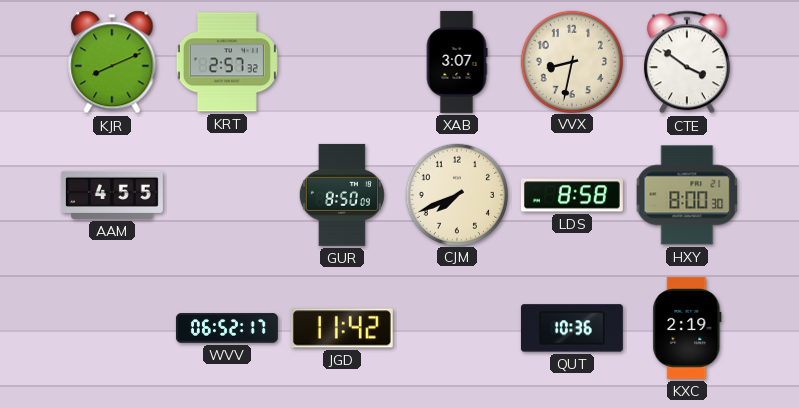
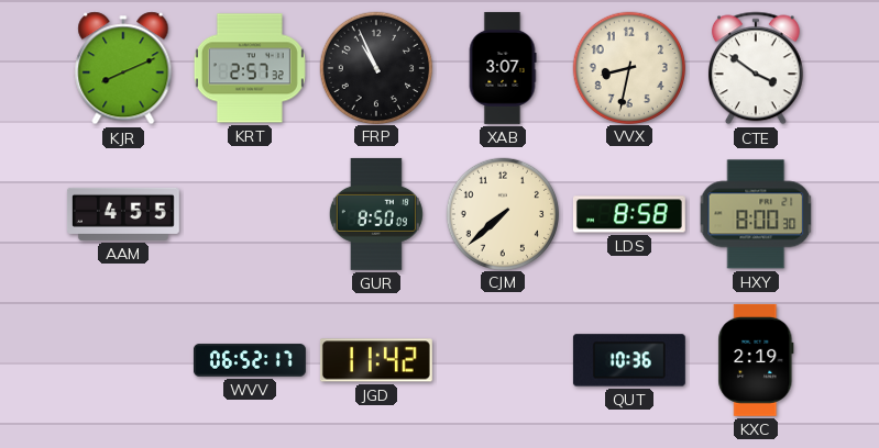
FRP: none -> 10:56
CJM: 7:41 -> 7:38
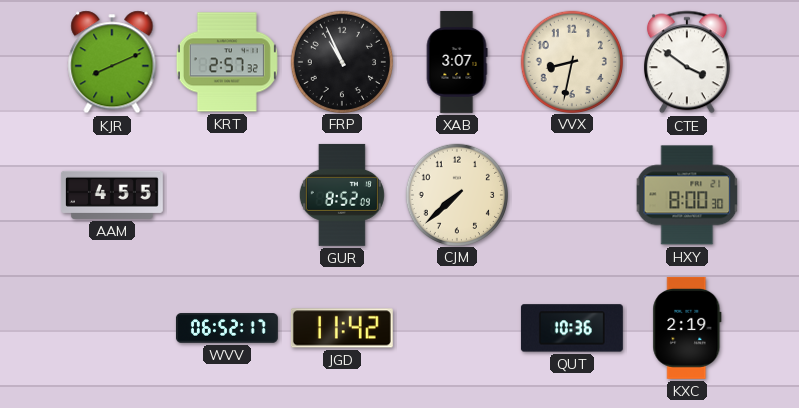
GUR: 8:50 -> 8:52
LDS: 8:58 -> none
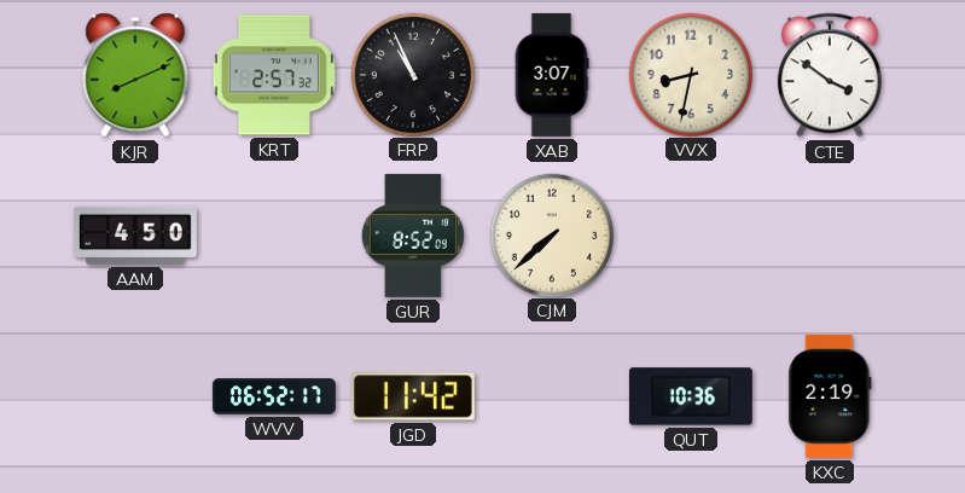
AAM: 4:55 -> 4:50
HXY: 8:00 -> none
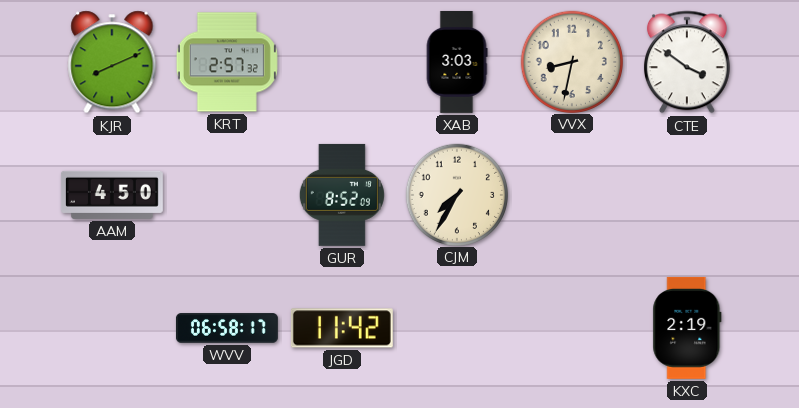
FRP: 10:56 -> none
XAB: 3:07 -> 3:03
CJM: 7:38 -> 7:35
WVV: 06:52 -> 06:58
QUT: 10:36 -> none
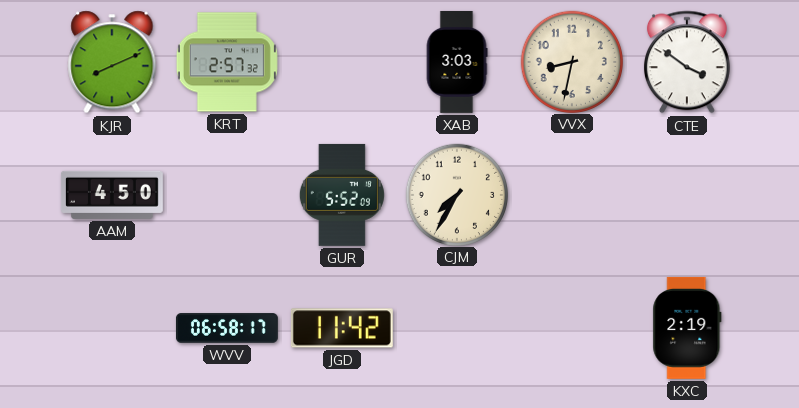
GUR: 8:52 -> 5:52
